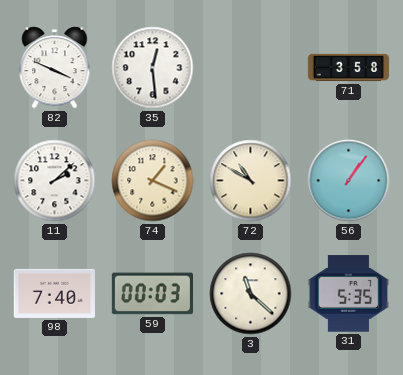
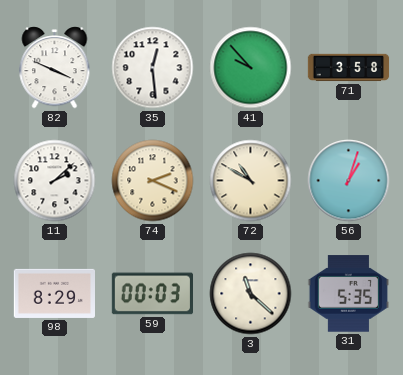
41: none -> 9:53
74: 1:19 -> 2:19
56: 1:06 -> 1:03
98: 7:40 -> 8:29
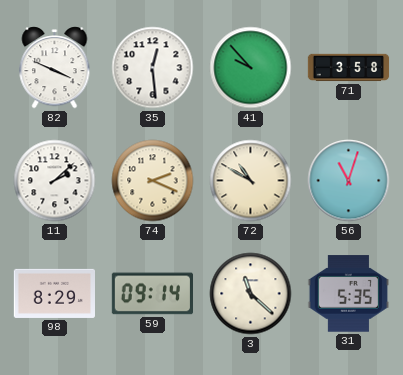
56: 1:03 -> 11:03
59: 00:03 -> 09:14
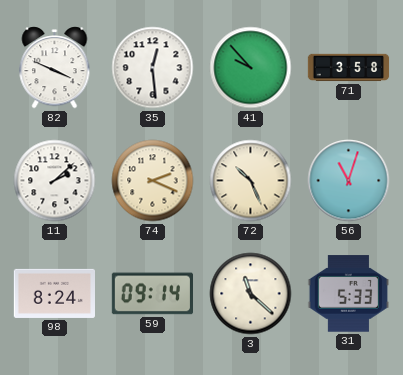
72: 10:50 -> 10:26
98: 8:29 -> 8:24
31: 5:35 -> 5:33
